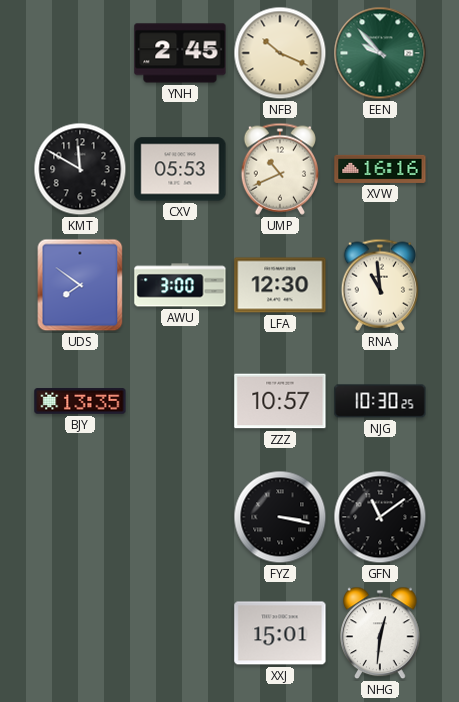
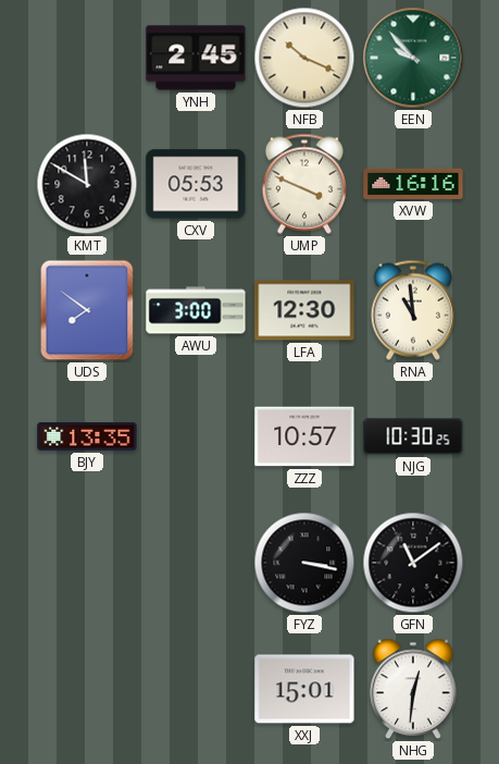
UMP: 10:41 -> 3:49
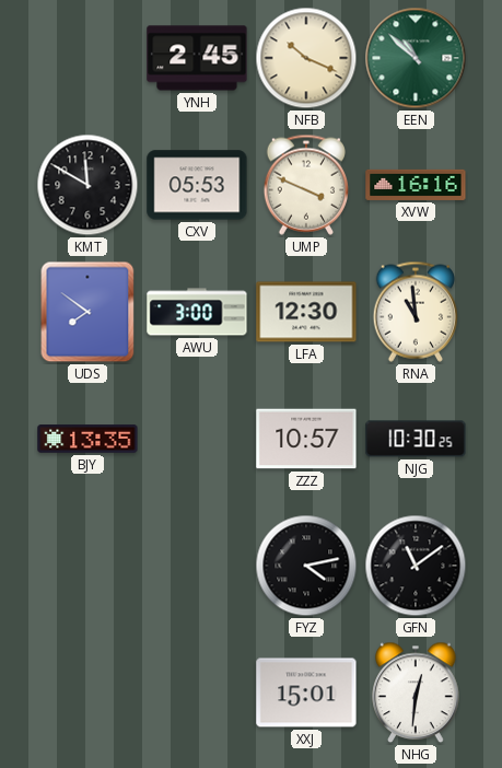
EEN: 9:53 -> 10:52
FYZ: 3:17 -> 4:13
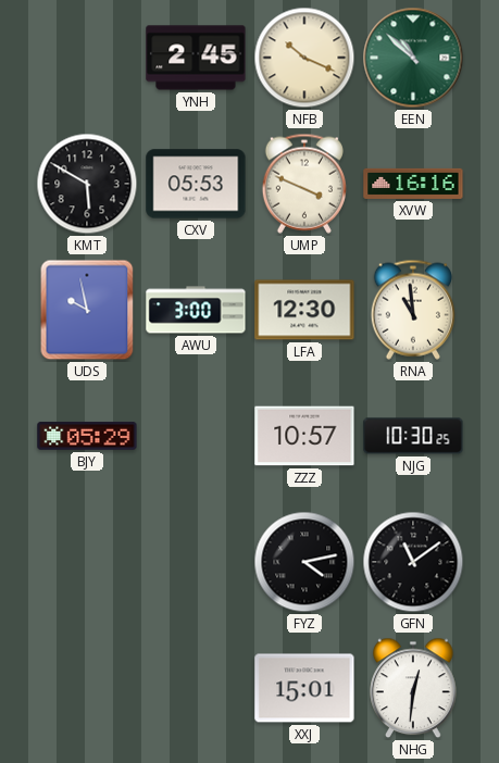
KMT: 11:50 -> 5:50
UDS: 7:51 -> 9:58
BJY: 13:35 -> 05:29
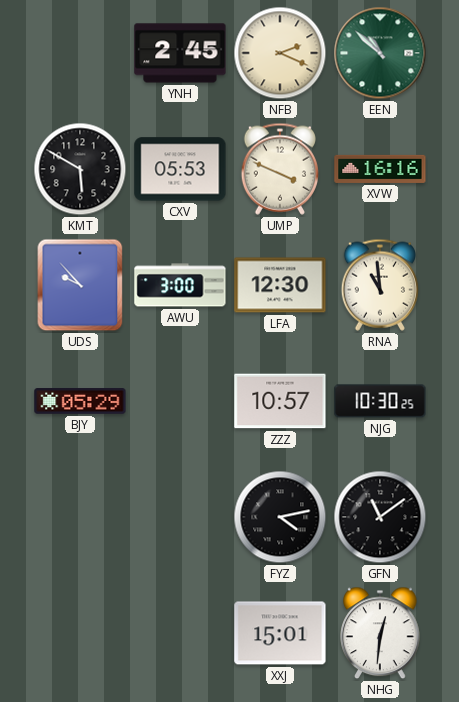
NFB: 10:19 -> 2:19
UDS: 9:58 -> 9:53
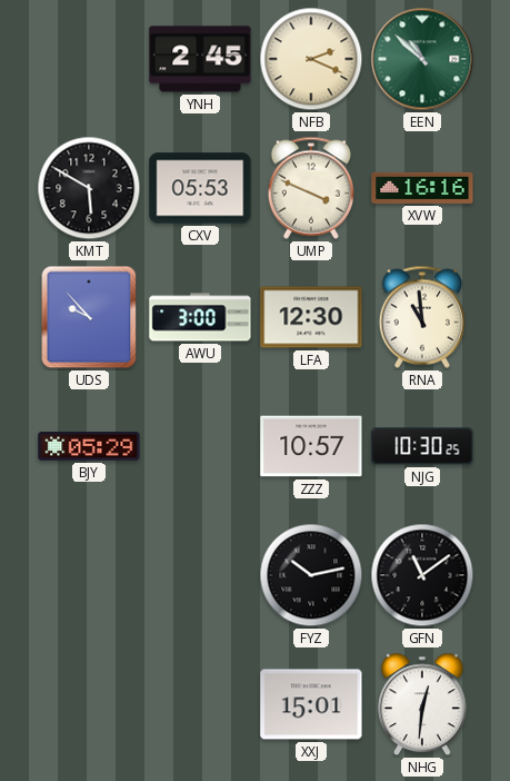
FYZ: 4:13 -> 10:13
